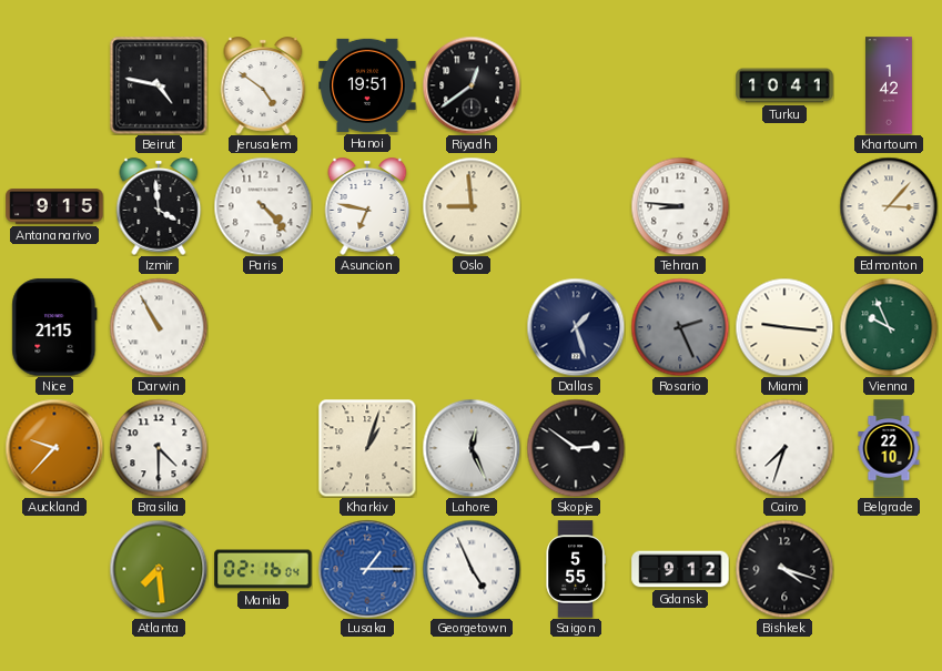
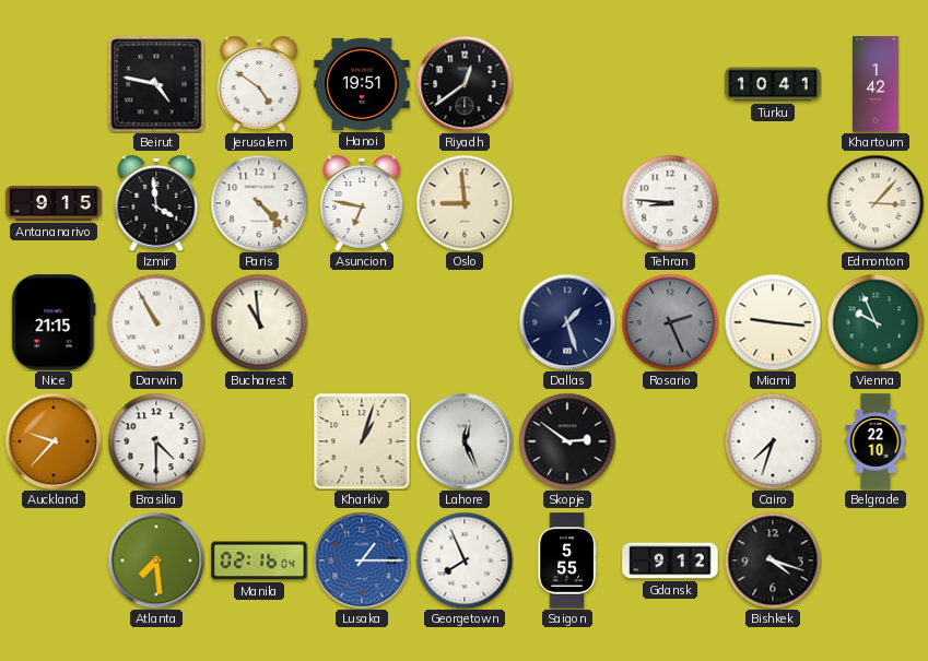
Bucharest: none -> 10:59
Georgetown: 4:56 -> 7:56
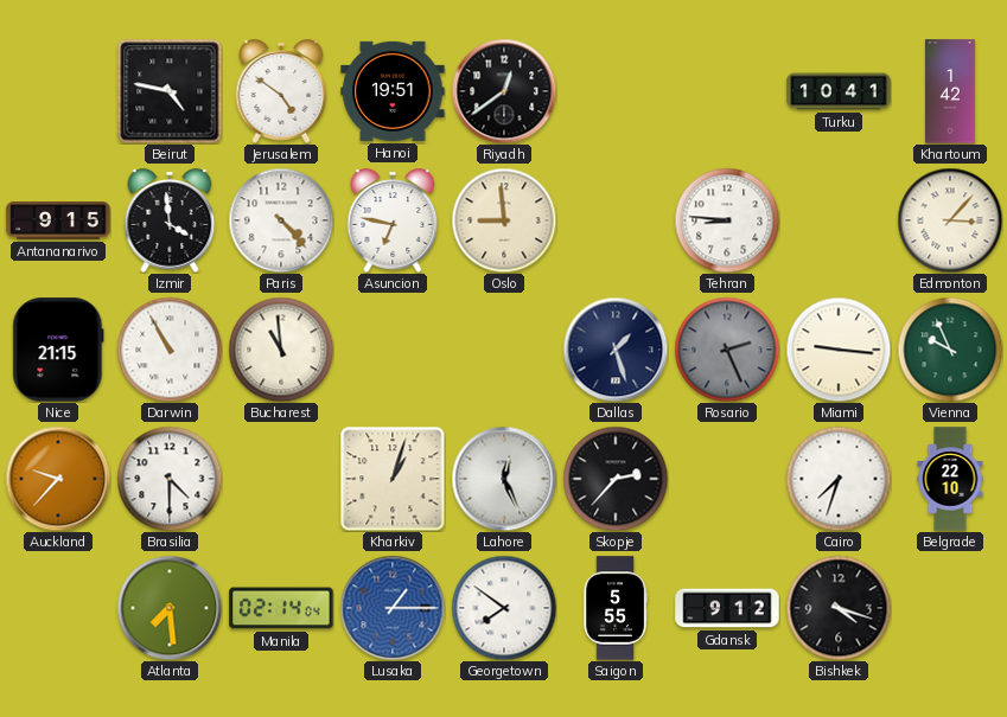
Skopje: 2:51 -> 2:37
Manila: 02:16 -> 02:14
Georgetown: 7:56 -> 7:51
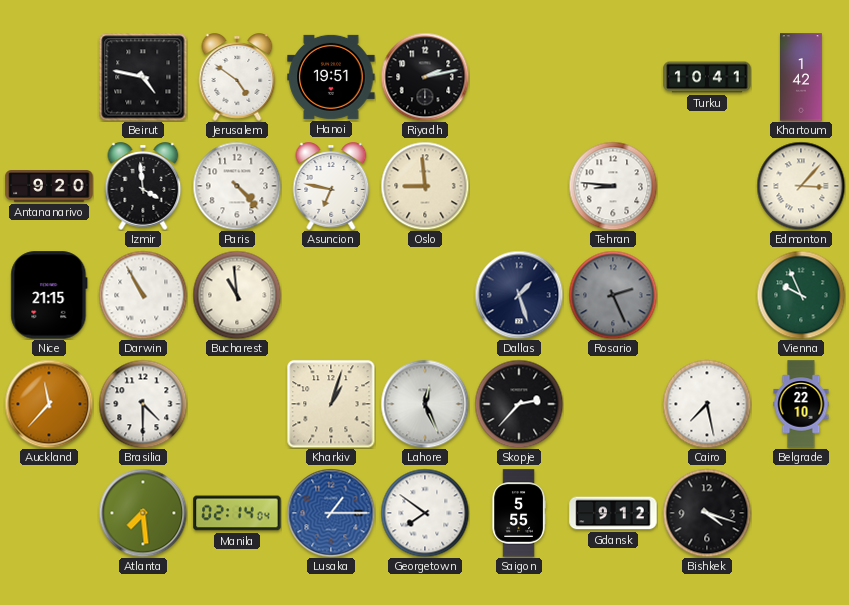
Riyadh: 12:39 -> 2:13
Antananarivo: 9:15 -> 9:20
Miami: 9:16 -> none
Auckland: 9:37 -> 11:37
Cairo: 7:33 -> 7:28
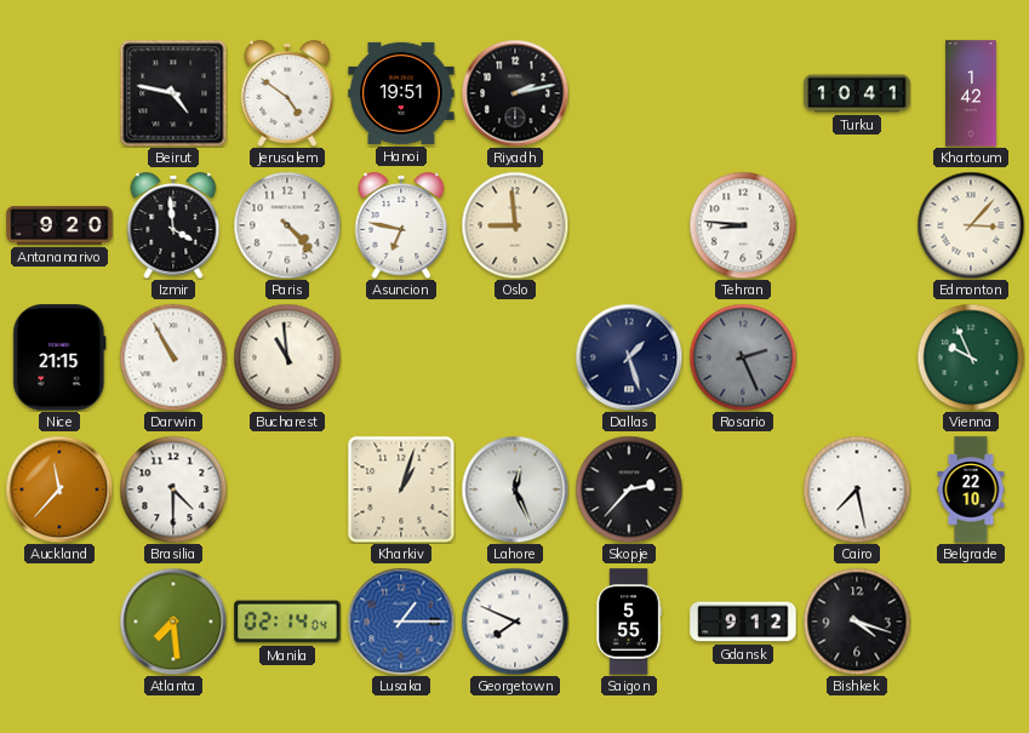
Georgetown: 7:51 -> 7:49
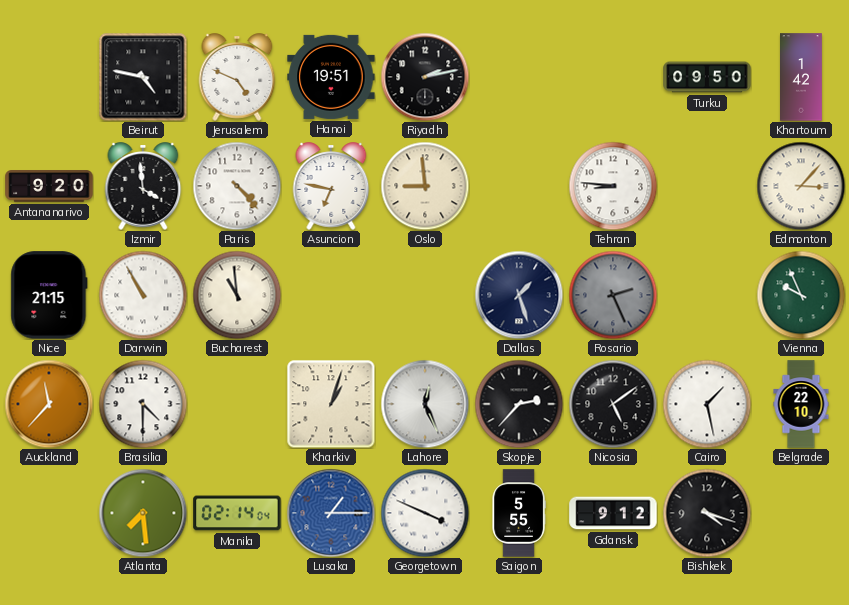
Jerusalem: 4:51 -> 4:49
Turku: 10:41 -> 09:50
Nicosia: none -> 5:09
Cairo: 7:28 -> 1:28
Georgetown: 7:49 -> 3:49
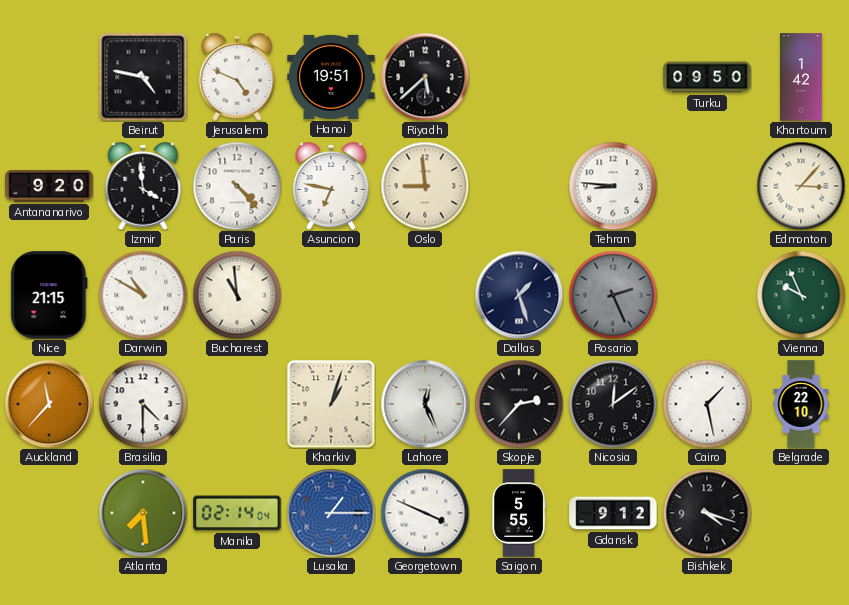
Riyadh: 2:13 -> 5:38
Darwin: 10:55 -> 10:50
Nicosia: 5:09 -> 12:09
